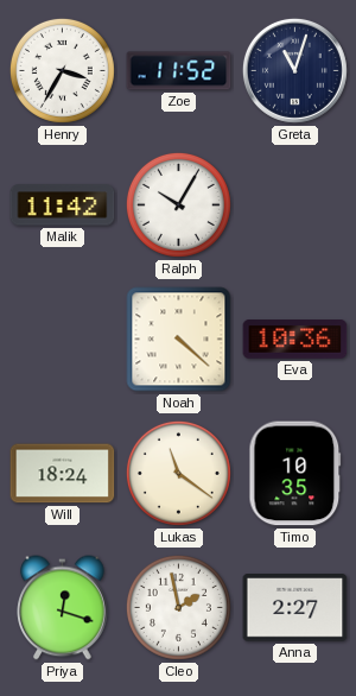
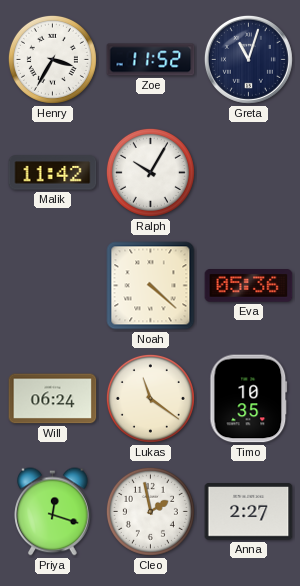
Eva: 10:36 -> 05:36
Will: 18:24 -> 06:24
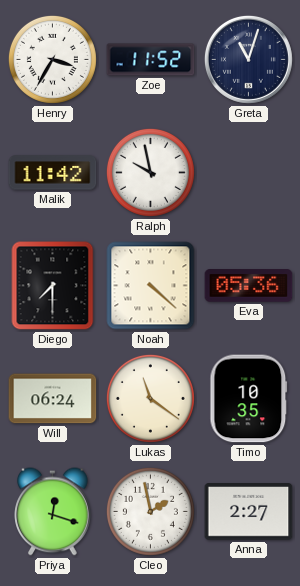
Ralph: 10:05 -> 9:58
Diego: none -> 7:30
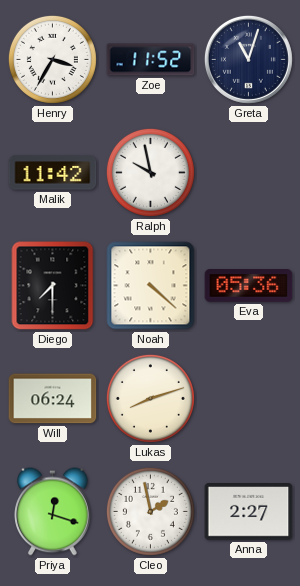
Lukas: 11:21 -> 8:12
Timo: 10:35 -> none
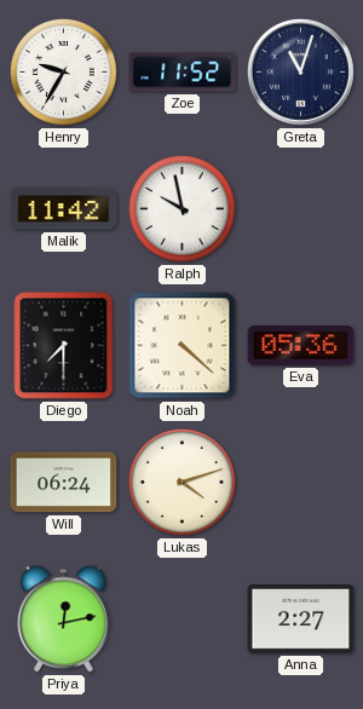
Henry: 3:35 -> 9:35
Lukas: 8:12 -> 4:12
Priya: 12:18 -> 12:13
Cleo: 1:58 -> none
